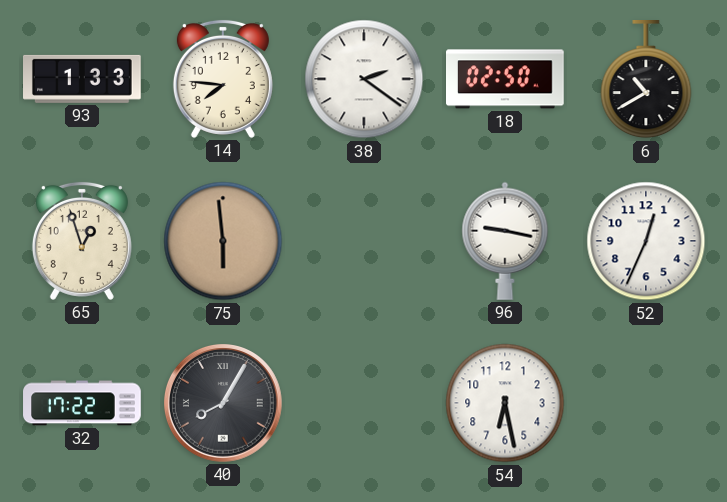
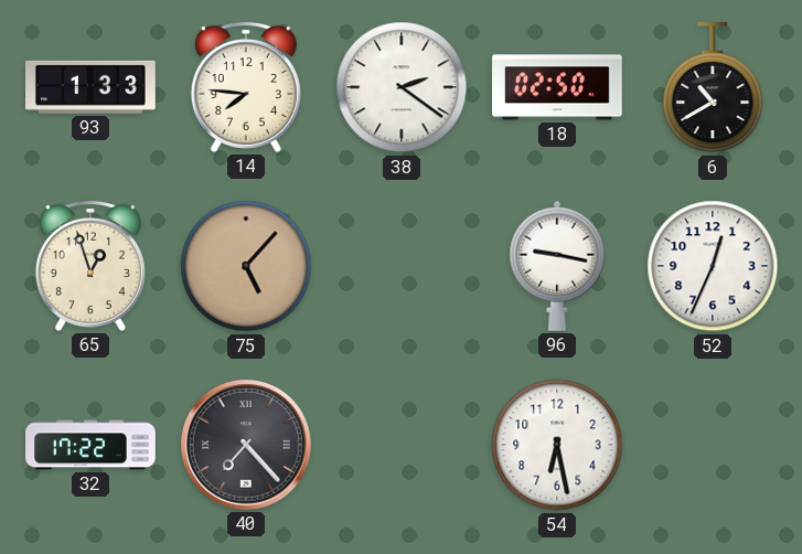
75: 5:59 -> 5:07
40: 8:05 -> 7:23
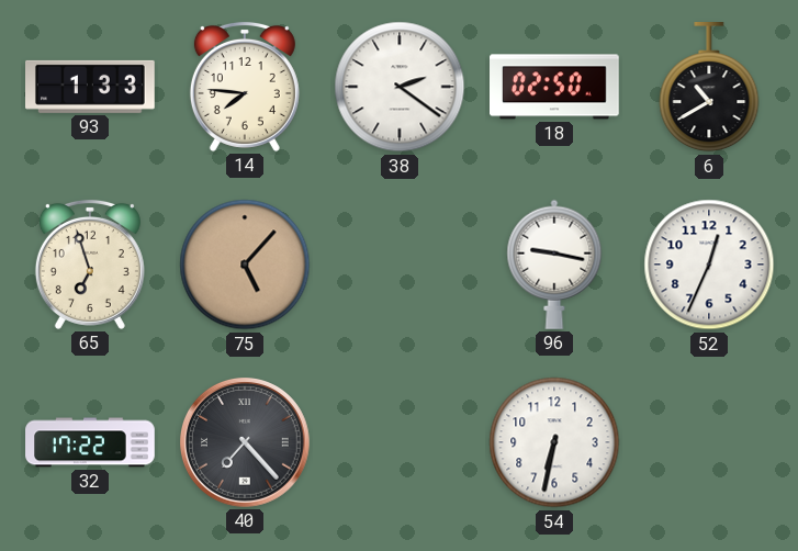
65: 12:57 -> 6:57
54: 6:28 -> 6:32
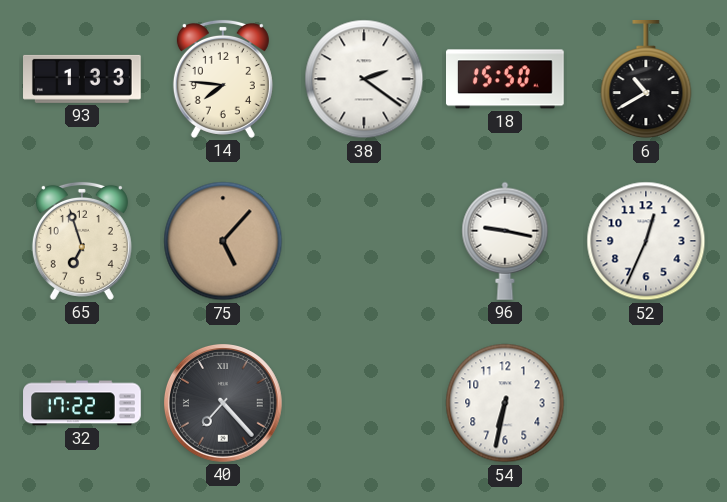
18: 02:50 -> 15:50
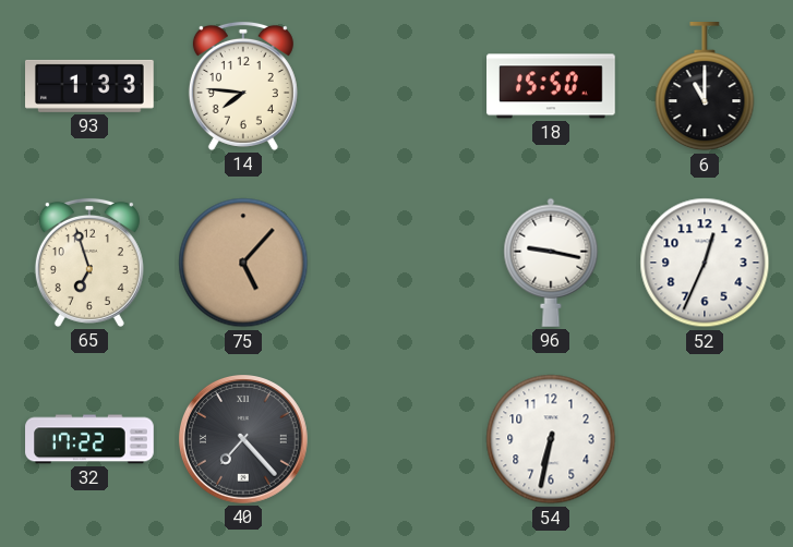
38: 2:21 -> none
6: 10:40 -> 11:00
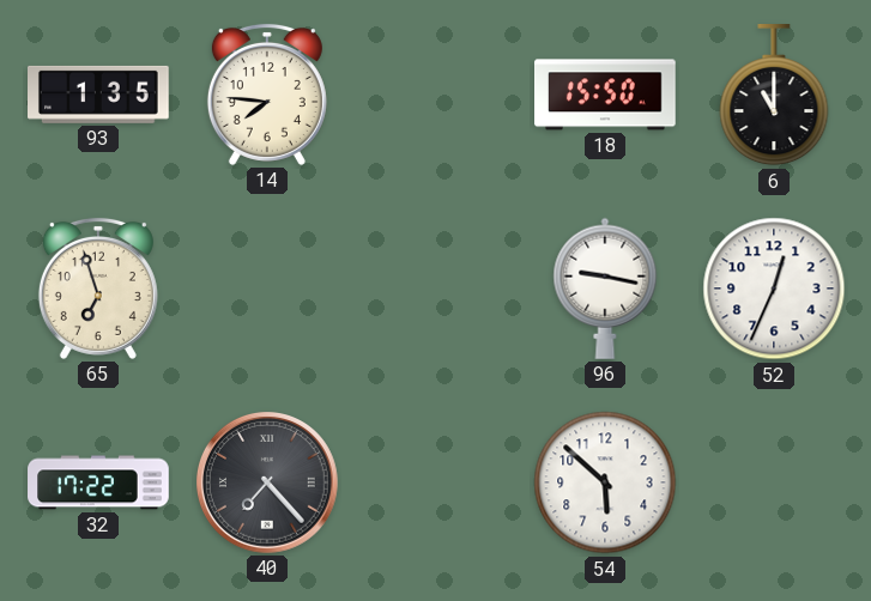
93: 1:33 -> 1:35
75: 5:07 -> none
54: 6:32 -> 5:52
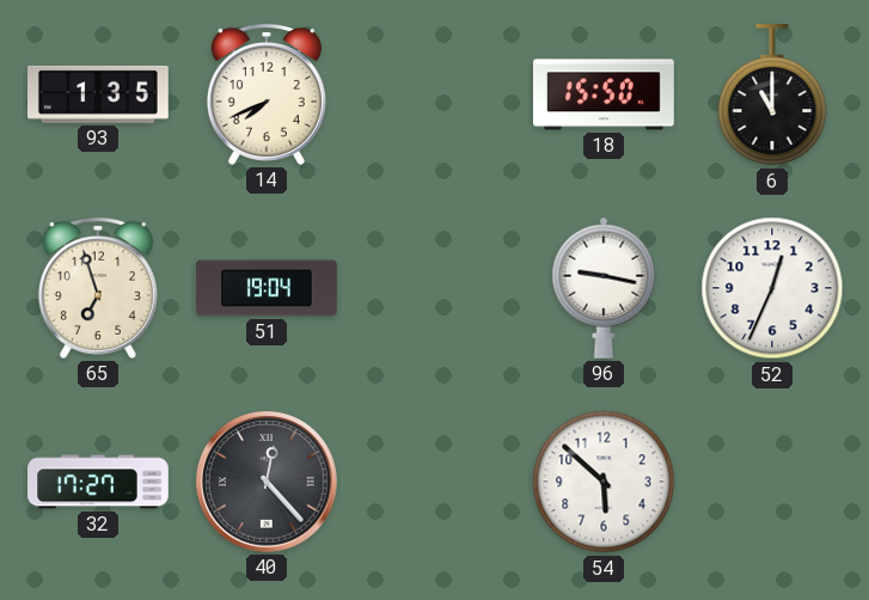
14: 7:46 -> 7:41
51: none -> 19:04
32: 17:22 -> 17:27
40: 7:23 -> 12:23
